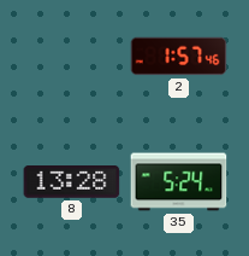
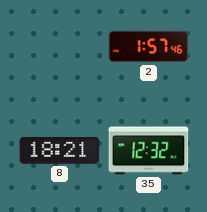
8: 13:28 -> 18:21
35: 5:24 -> 12:32
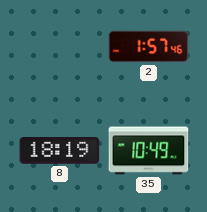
8: 18:21 -> 18:19
35: 12:32 -> 10:49
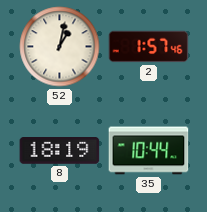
52: none -> 1:02
35: 10:49 -> 10:44
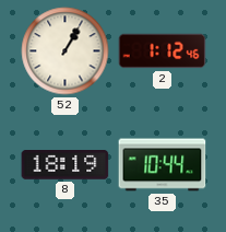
52: 1:02 -> 1:05
2: 1:57 -> 1:12
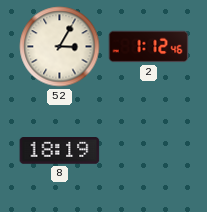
52: 1:05 -> 3:05
35: 10:44 -> none
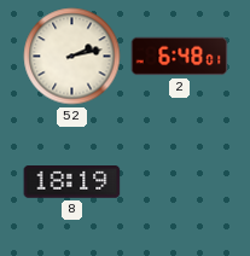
52: 3:05 -> 2:13
2: 1:12 -> 6:48
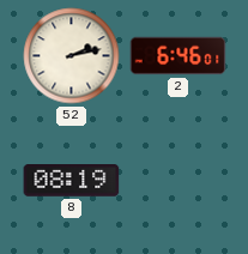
2: 6:48 -> 6:46
8: 18:19 -> 08:19
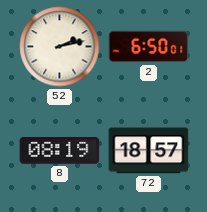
2: 6:46 -> 6:50
72: none -> 18:57
